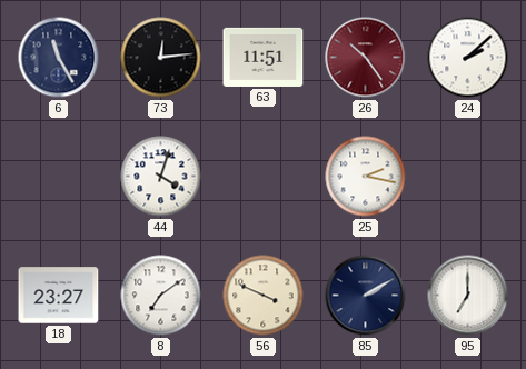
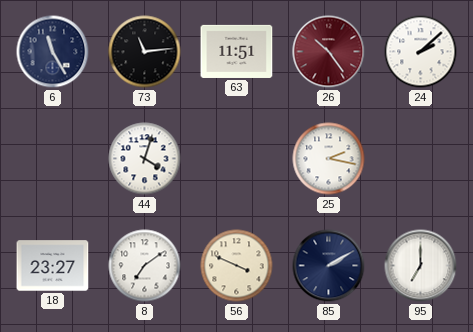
73: 12:14 -> 11:14
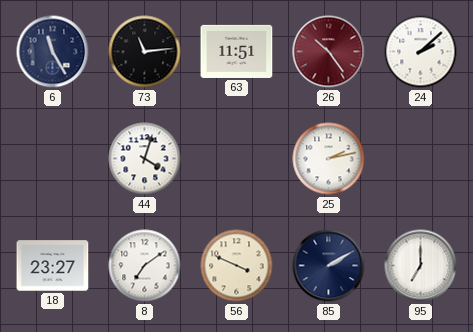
25: 2:17 -> 2:13
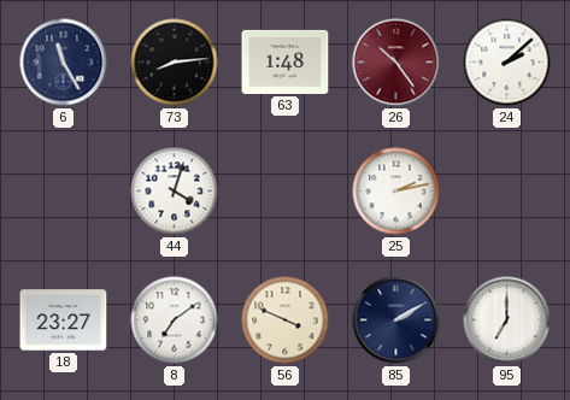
73: 11:14 -> 8:14
63: 11:51 -> 1:48
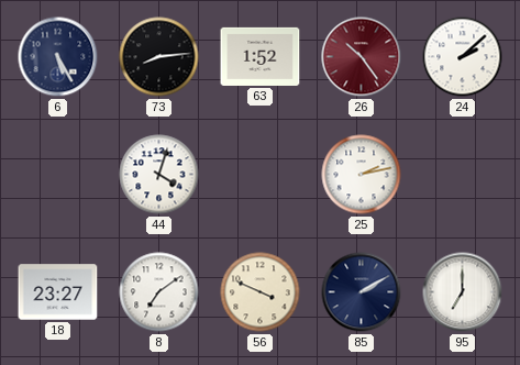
6: 11:25 -> 5:25
63: 1:48 -> 1:52
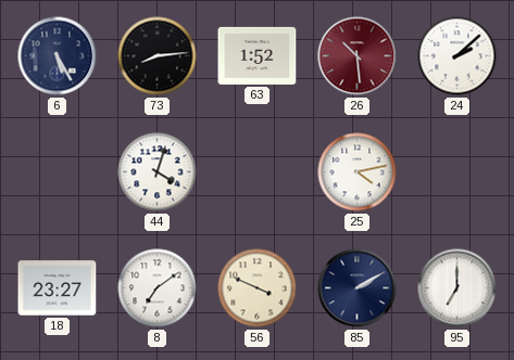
26: 10:24 -> 10:29
25: 2:13 -> 4:13
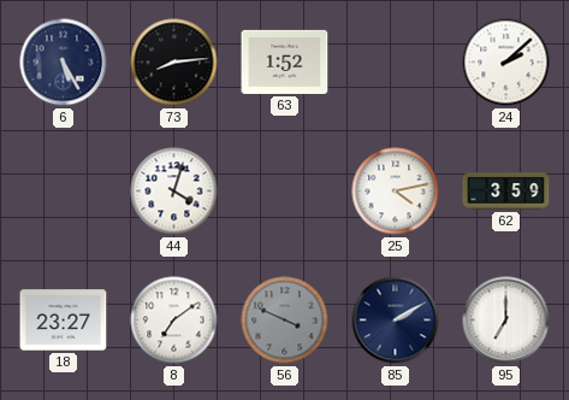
26: 10:29 -> none
62: none -> 3:59
56 dial: cream -> grey
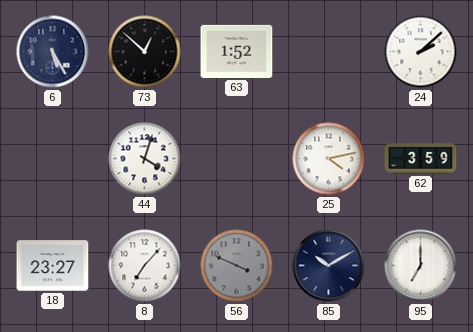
73: 8:14 -> 12:52
8: 7:09 -> 7:07
85: 2:10 -> 10:10
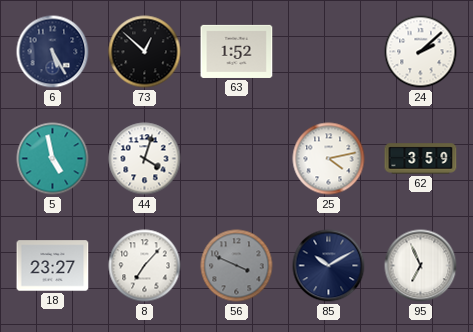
5: none -> 4:58
95: 7:00 -> 6:56
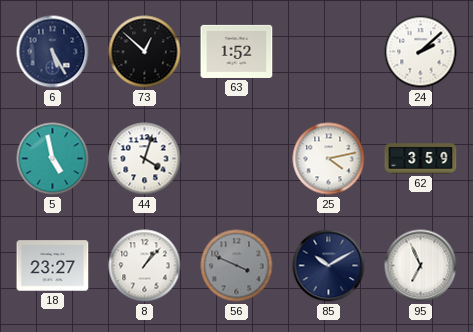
8: 7:07 -> 1:07
